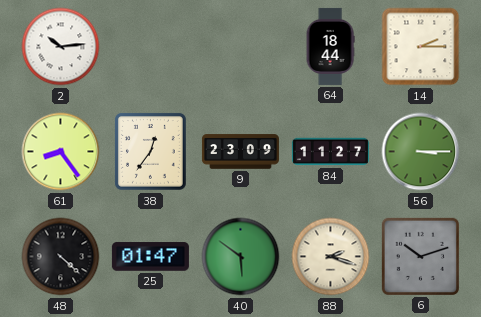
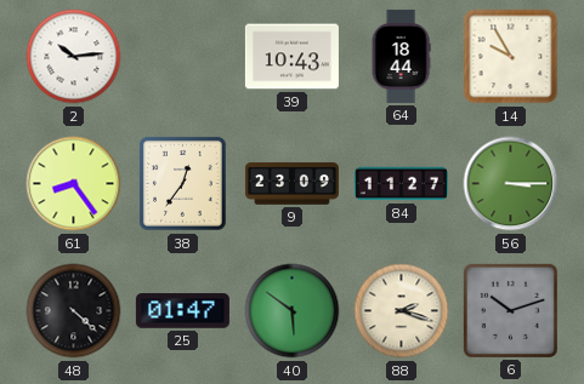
39: none -> 10:43
14: 2:15 -> 9:55
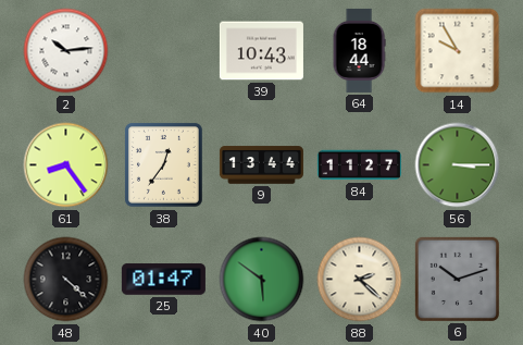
9: 23:09 -> 13:44
88: 2:18 -> 2:22
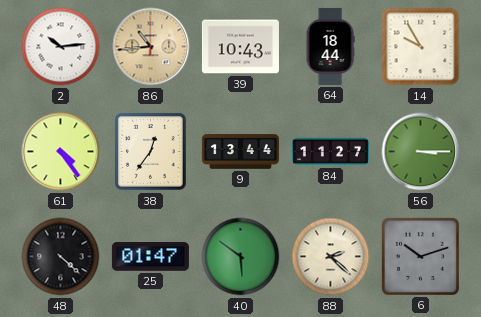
86: none -> 10:44
61: 8:24 -> 4:24
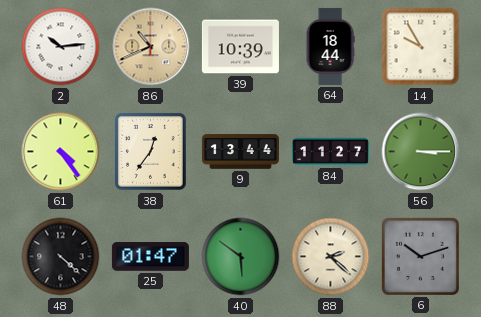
86: 10:44 -> 10:41
39: 10:43 -> 10:39
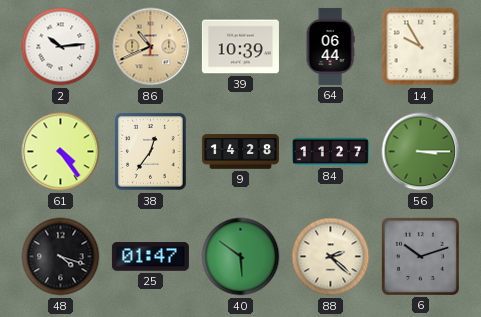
64: 18:44 -> 06:44
9: 13:44 -> 14:28
48: 4:22 -> 4:18
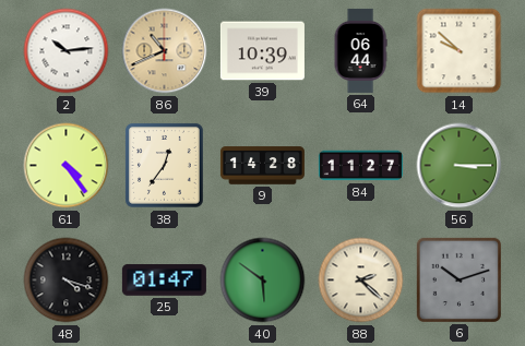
14: 9:55 -> 9:52
